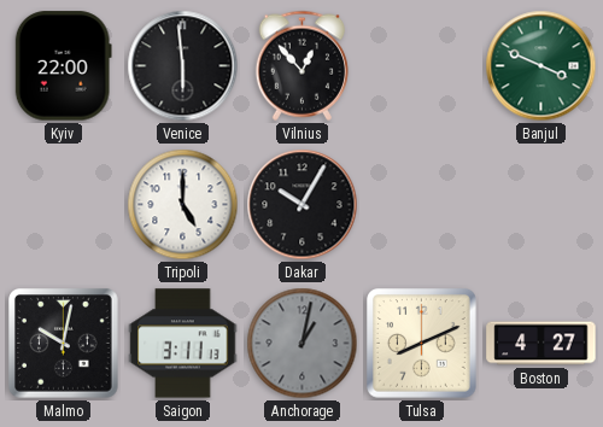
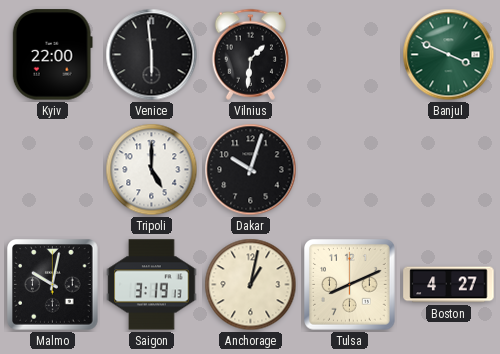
Vilnius: 12:53 -> 1:31
Dakar: 10:05 -> 10:03
Saigon: 3:11 -> 3:19
Anchorage dial: grey -> cream
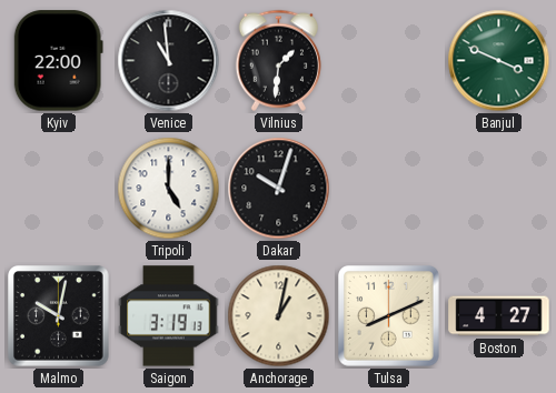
Venice: 5:59 -> 10:59
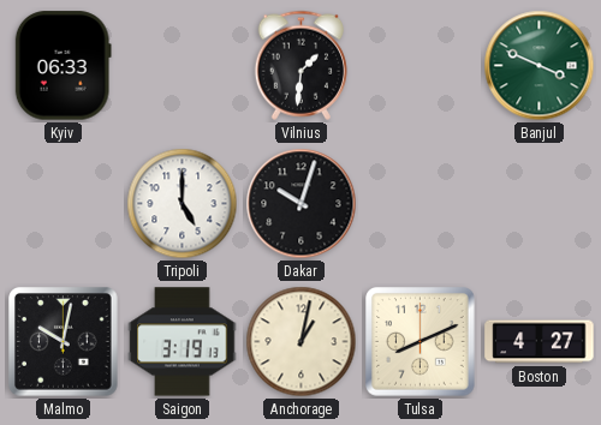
Kyiv: 22:00 -> 06:33
Venice: 10:59 -> none
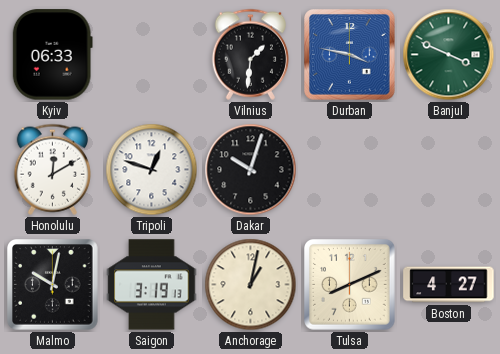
Durban: none -> 3:47
Honolulu: none -> 12:10
Tripoli: 5:00 -> 12:48
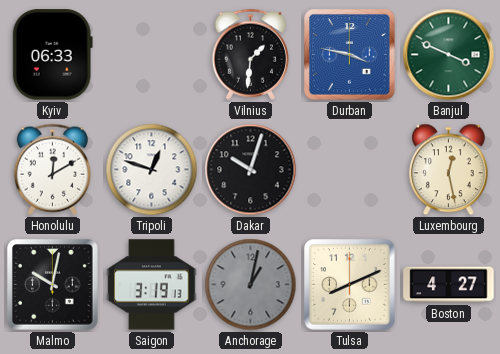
Luxembourg: none -> 12:28
Anchorage dial: cream -> grey
